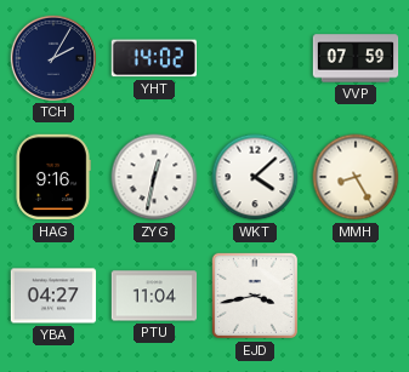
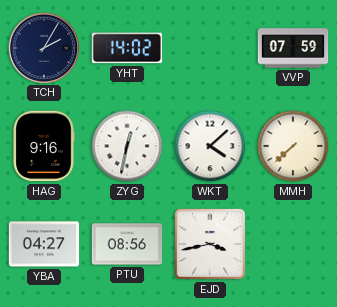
MMH: 8:25 -> 7:38
PTU: 11:04 -> 08:56
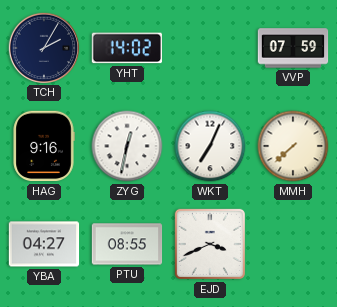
WKT: 4:08 -> 7:04
PTU: 08:56 -> 08:55
EJD: 3:43 -> 3:41
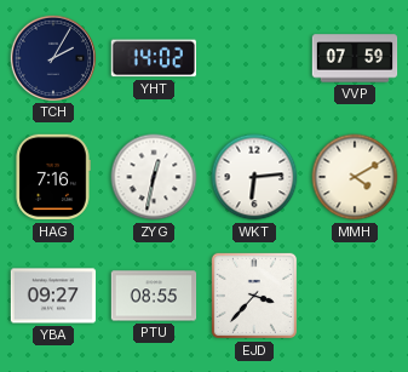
HAG: 9:16 -> 7:16
WKT: 7:04 -> 6:14
MMH: 7:38 -> 4:10
YBA: 04:27 -> 09:27
EJD: 3:41 -> 3:37
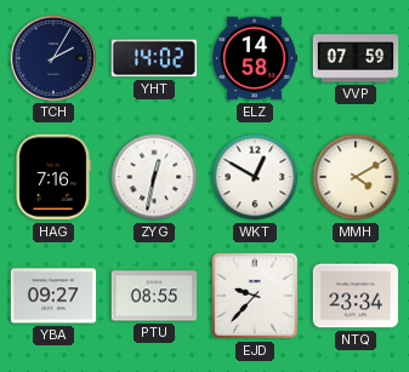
ELZ: none -> 14:58
WKT: 6:14 -> 12:50
EJD: 3:37 -> 9:37
NTQ: none -> 23:34
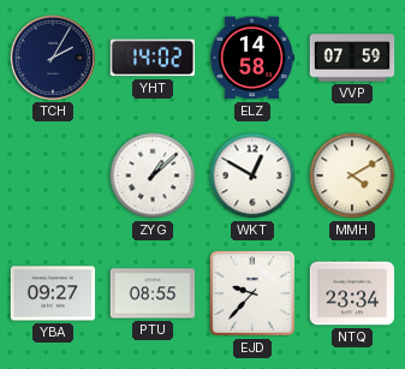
HAG: 7:16 -> none
ZYG: 12:32 -> 1:08
